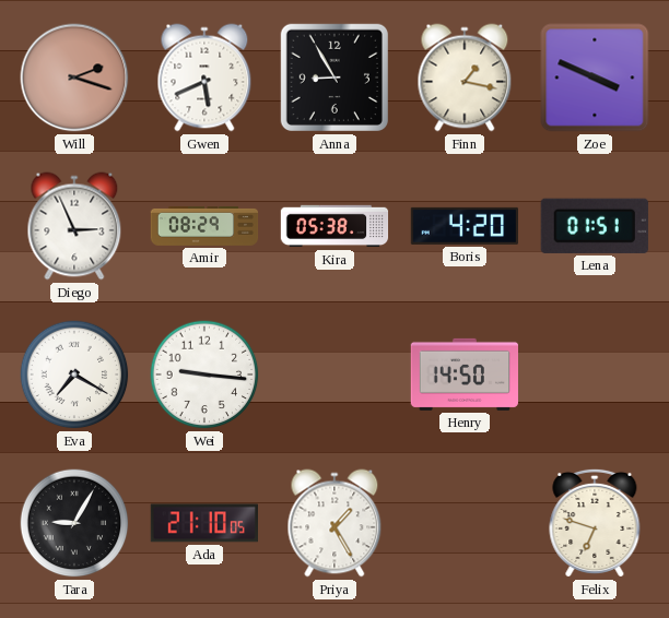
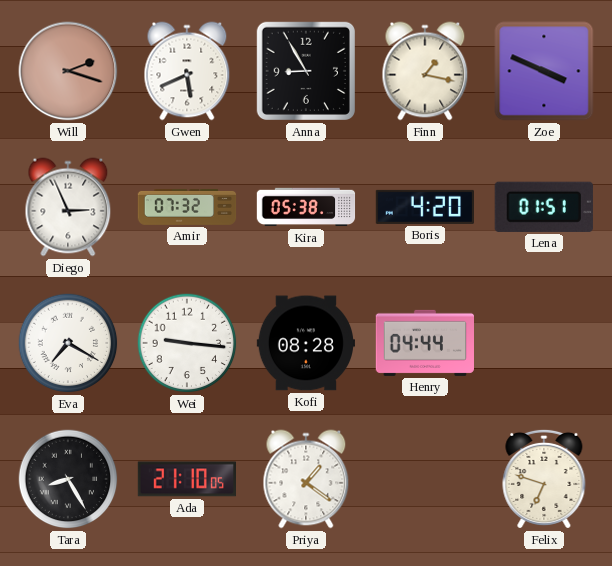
Amir: 08:29 -> 07:32
Kofi: none -> 08:28
Henry: 14:50 -> 04:44
Tara: 9:05 -> 8:25
Priya: 1:25 -> 1:21
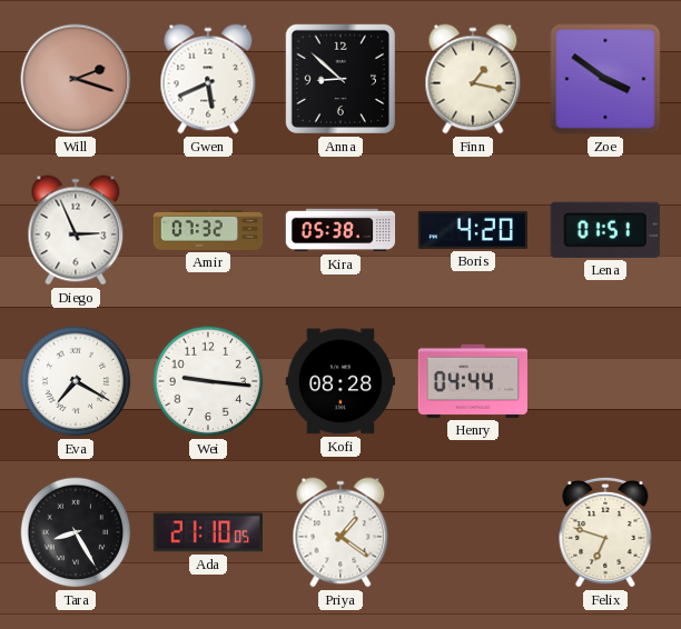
Anna: 8:55 -> 8:52
Zoe: 3:49 -> 3:51
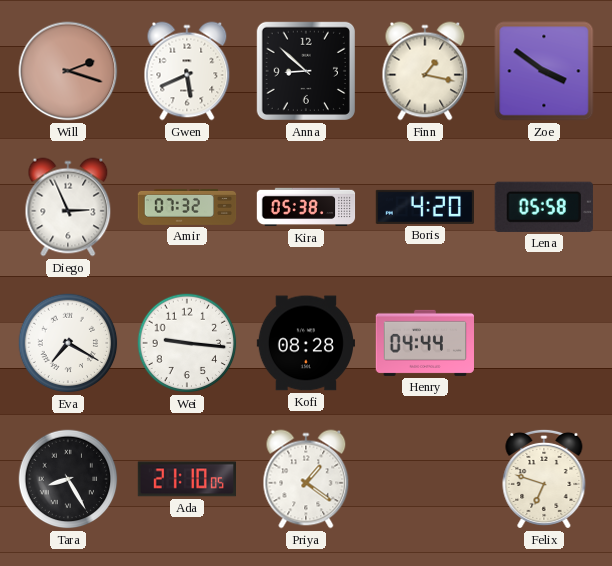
Lena: 01:51 -> 05:58
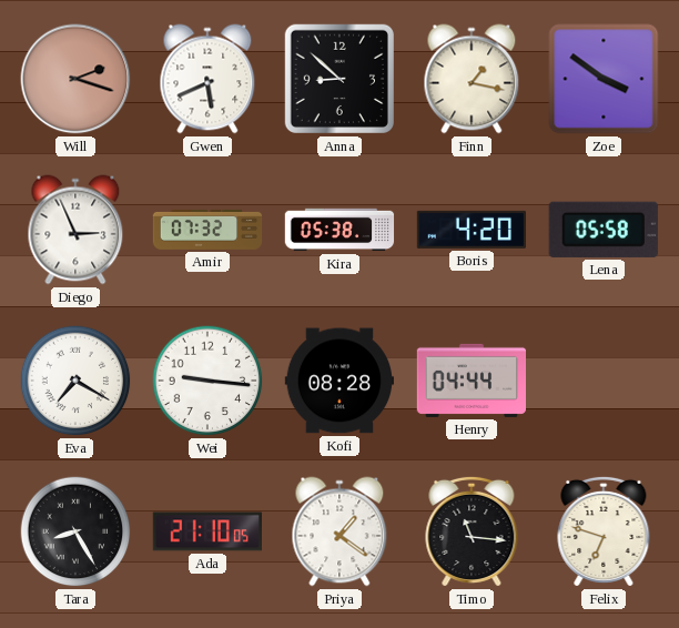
Timo: none -> 11:16
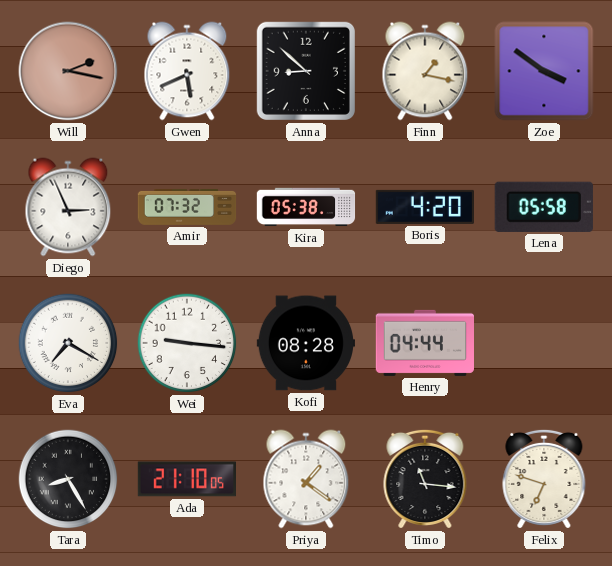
Will: 2:18 -> 2:17
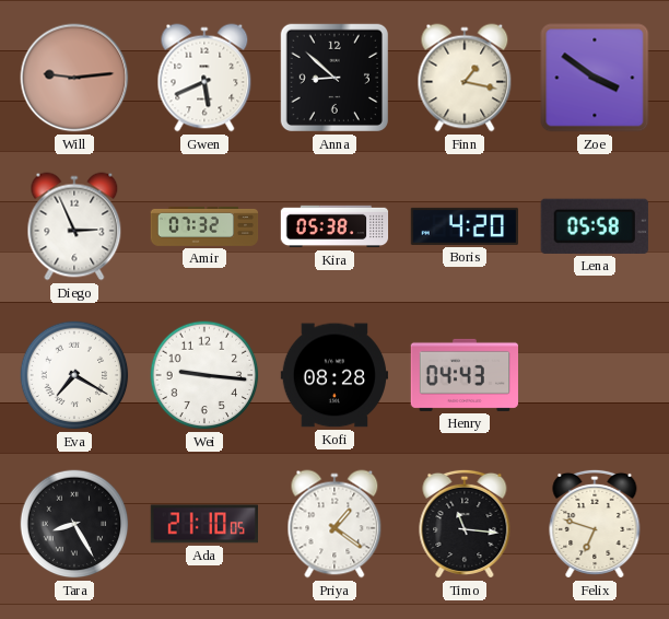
Will: 2:17 -> 9:14
Henry: 04:44 -> 04:43
